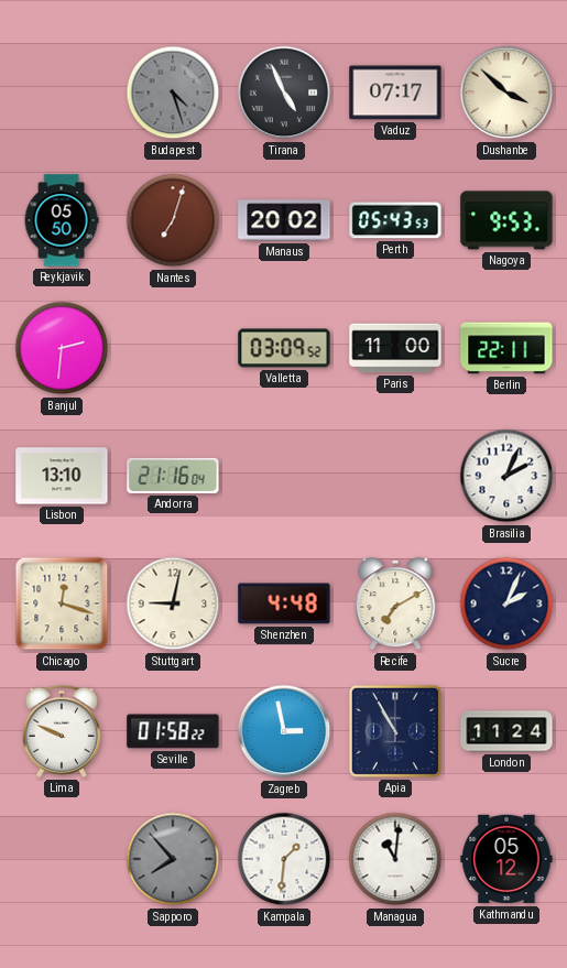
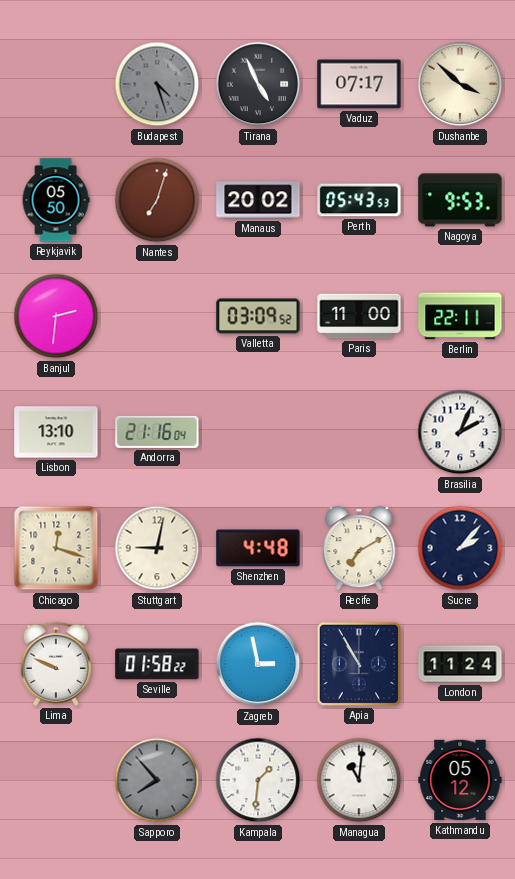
Sucre: 2:04 -> 2:07
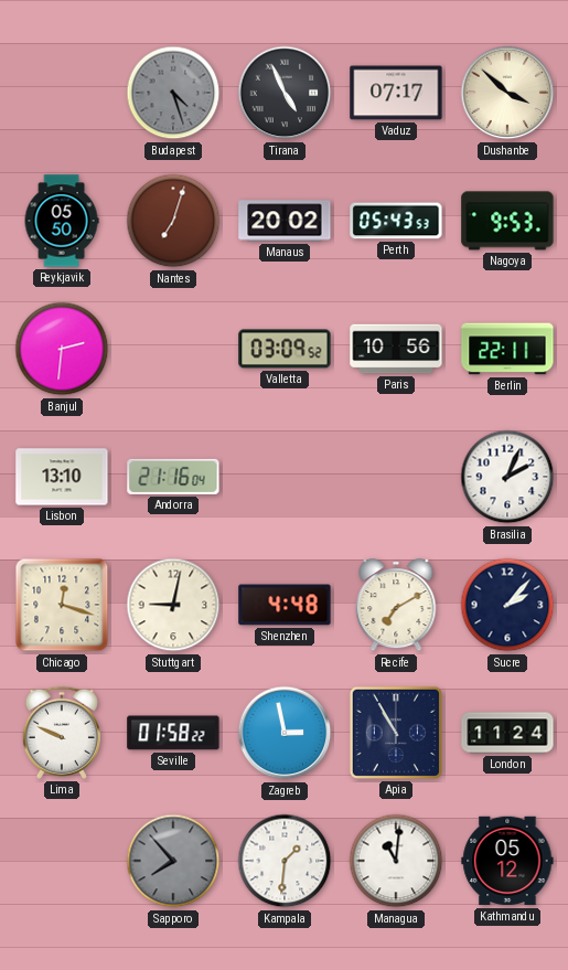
Paris: 11:00 -> 10:56
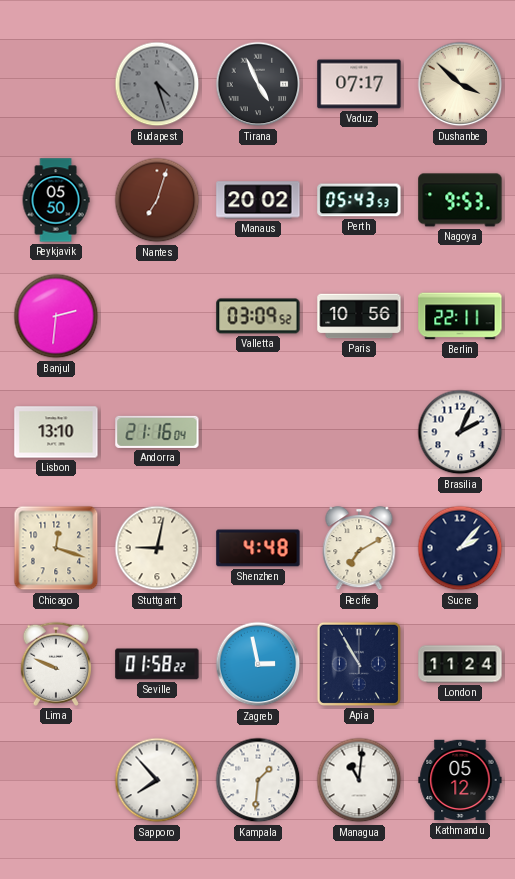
Sapporo dial: grey -> white
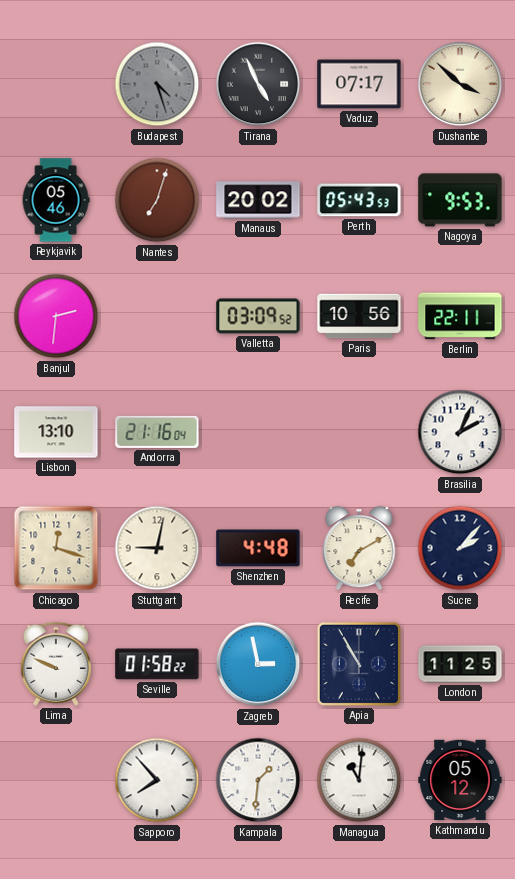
Reykjavik: 05:50 -> 05:46
London: 11:24 -> 11:25
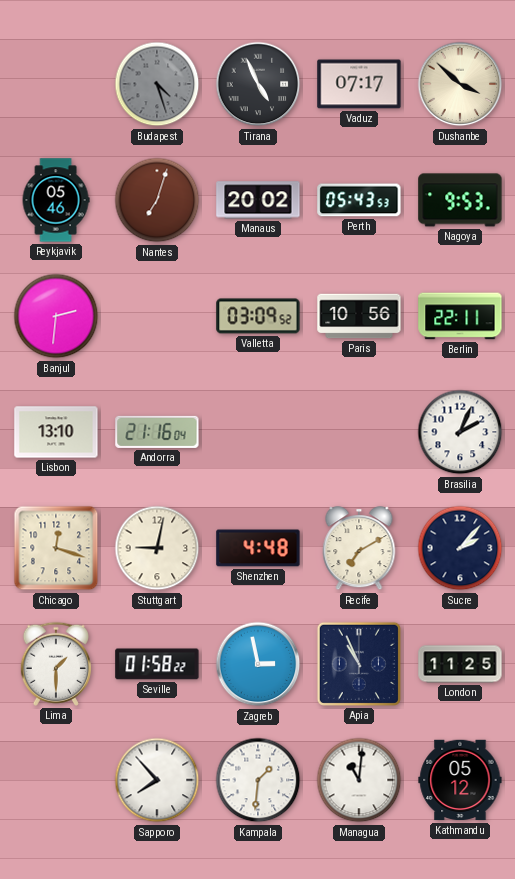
Lima: 9:49 -> 1:30
Apia: 10:55 -> 10:56
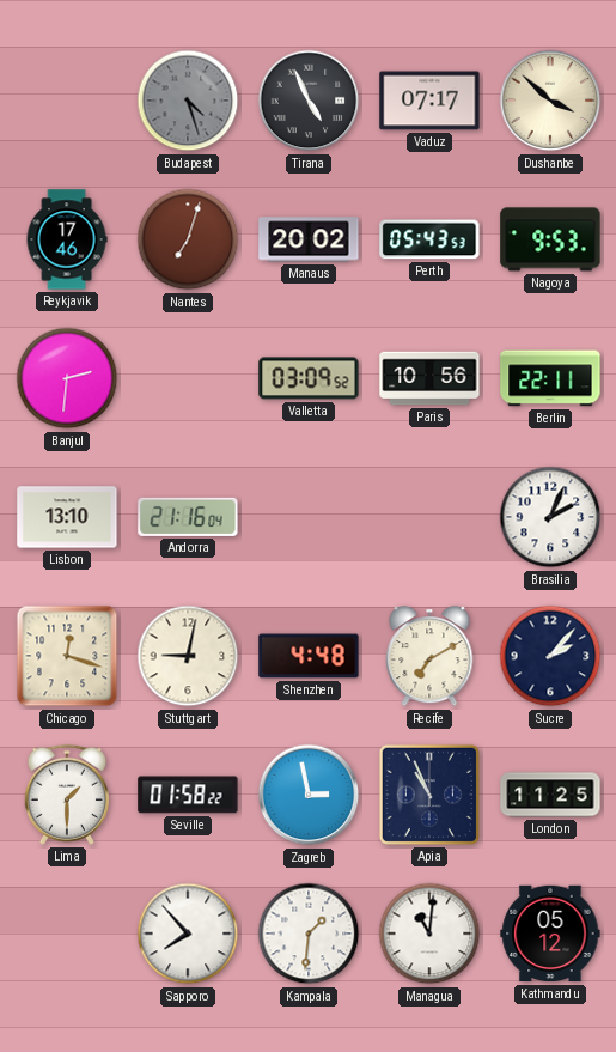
Reykjavik: 05:46 -> 17:46
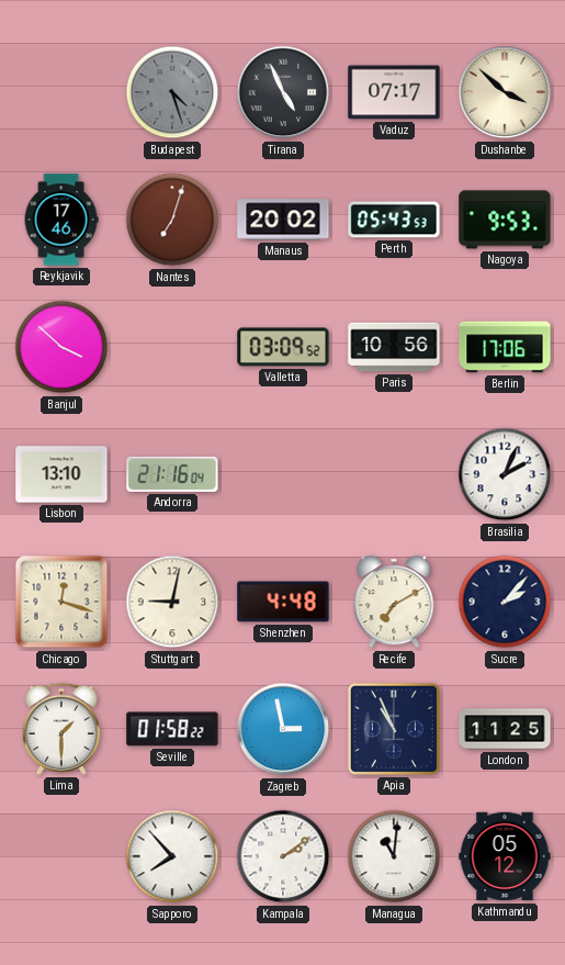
Banjul: 2:31 -> 3:52
Berlin: 22:11 -> 17:06
Kampala: 1:31 -> 2:09
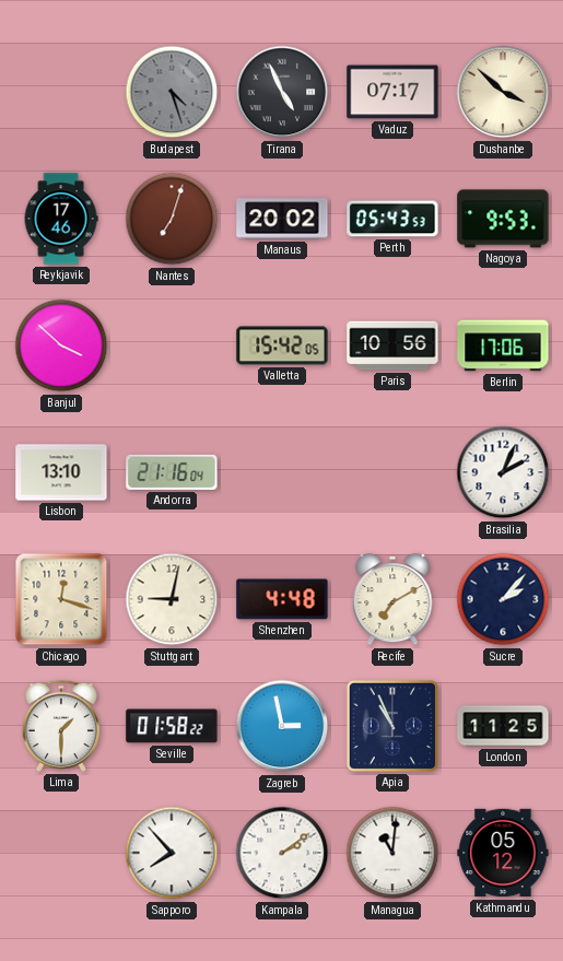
Valletta: 03:09 -> 15:42
